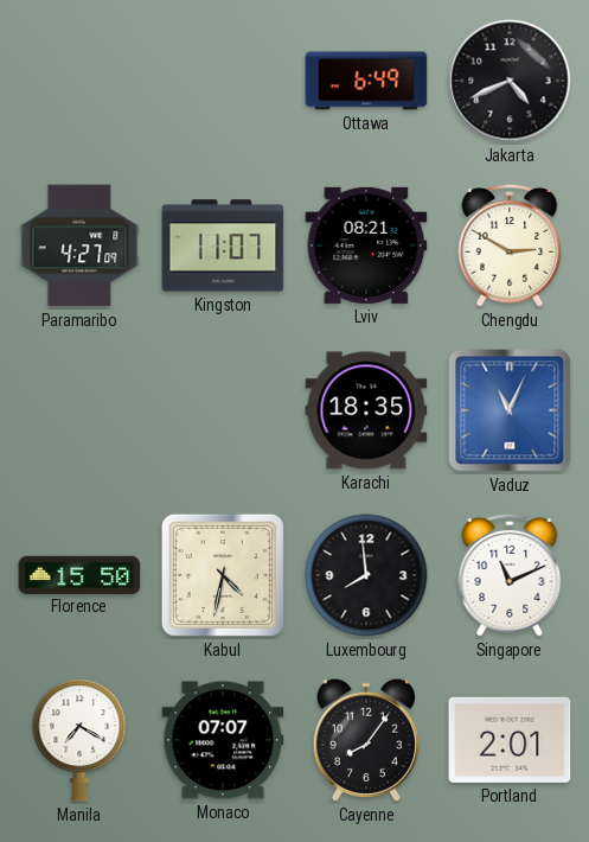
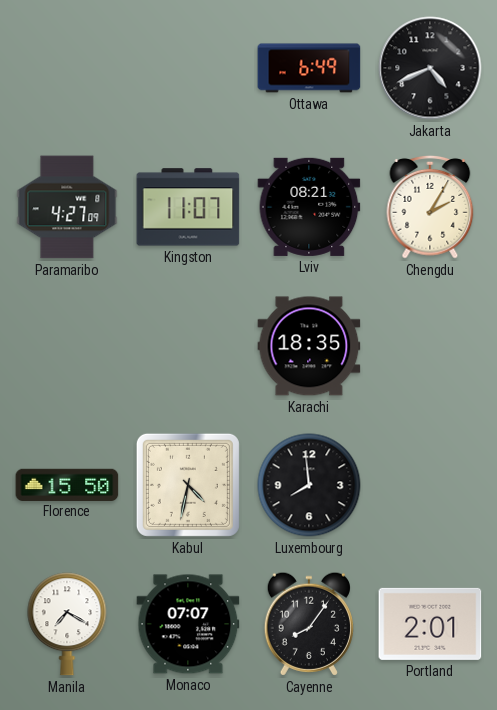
Chengdu: 2:50 -> 2:05
Vaduz: 11:04 -> none
Singapore: 11:11 -> none
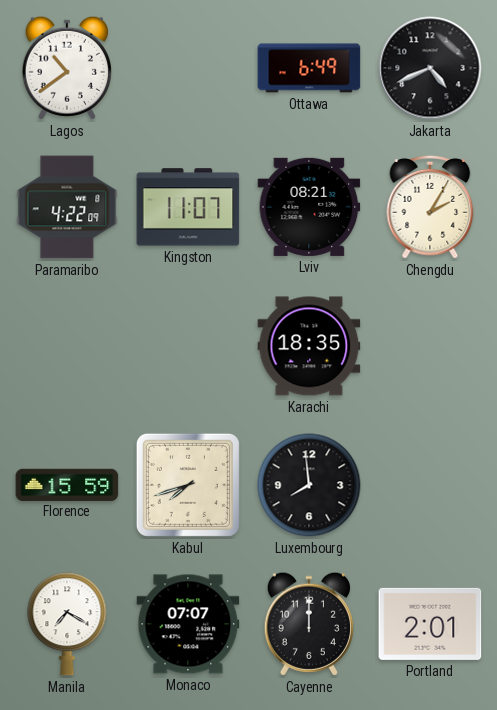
Lagos: none -> 10:39
Paramaribo: 4:27 -> 4:22
Florence: 15:50 -> 15:59
Kabul: 4:32 -> 7:42
Cayenne: 8:06 -> 12:00
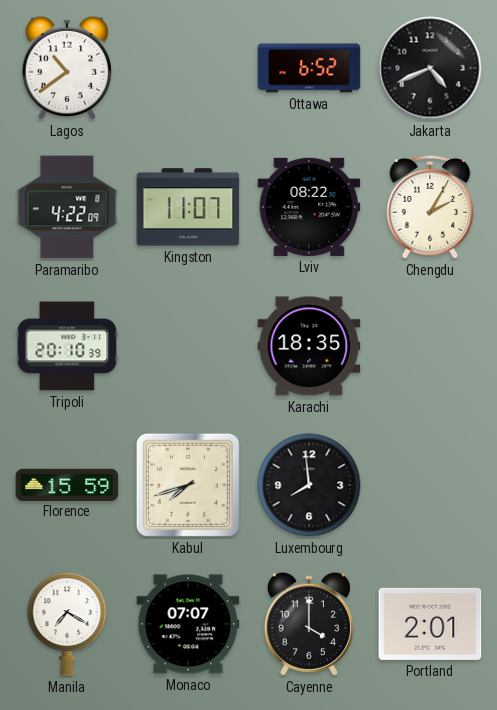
Ottawa: 6:49 -> 6:52
Lviv: 08:21 -> 08:22
Tripoli: none -> 20:10
Cayenne: 12:00 -> 4:00
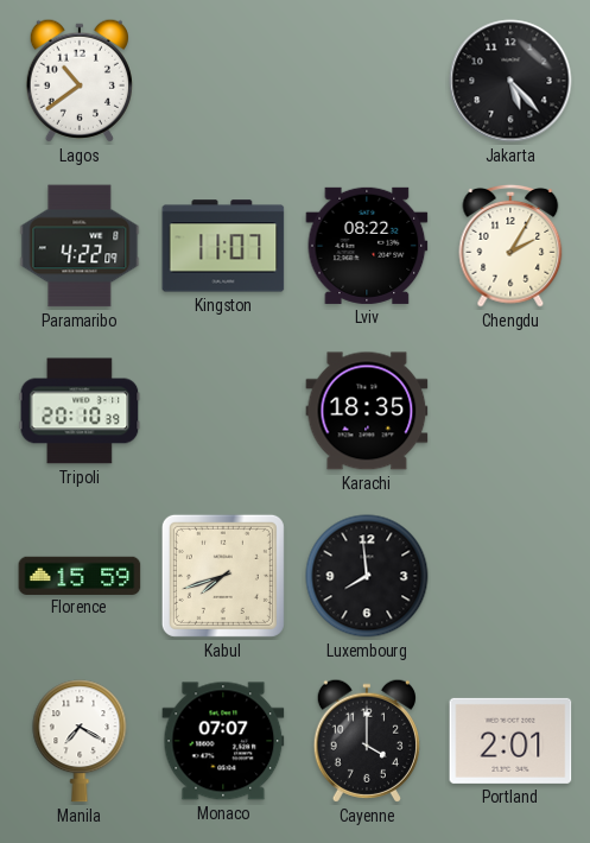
Ottawa: 6:52 -> none
Jakarta: 4:41 -> 5:23
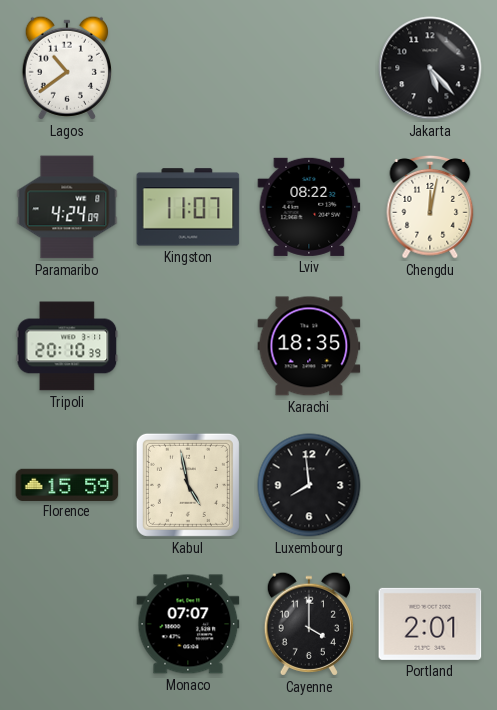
Paramaribo: 4:22 -> 4:24
Chengdu: 2:05 -> 12:02
Kabul: 7:42 -> 4:58
Manila: 7:20 -> none
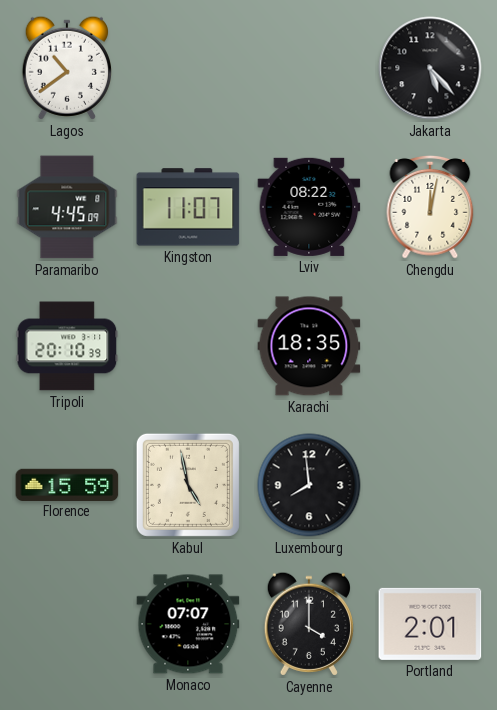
Paramaribo: 4:24 -> 4:45
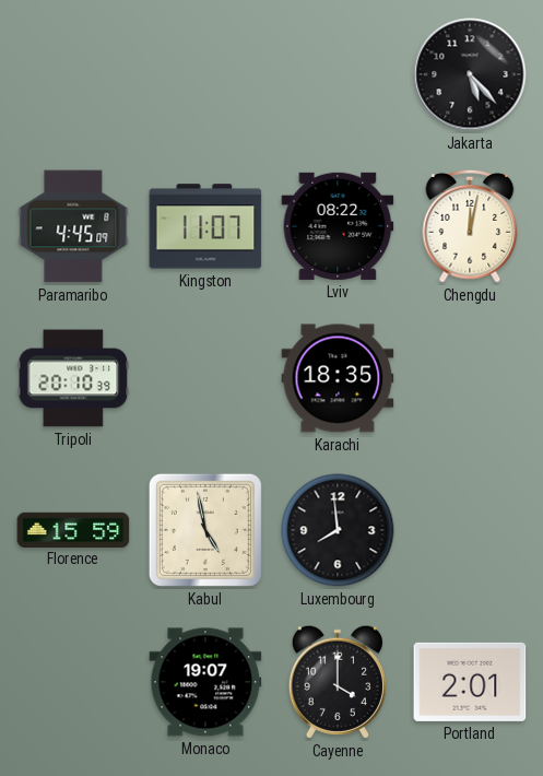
Lagos: 10:39 -> none
Monaco: 07:07 -> 19:07
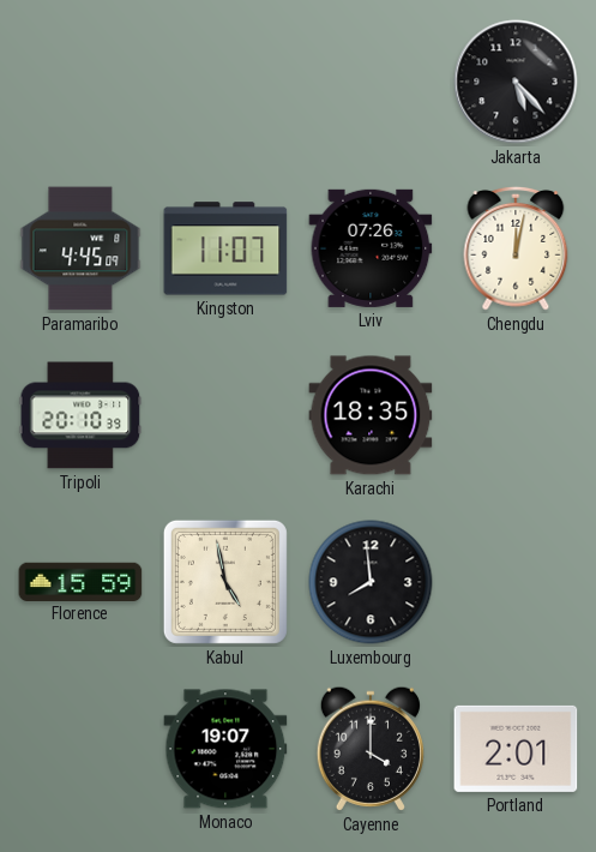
Lviv: 08:22 -> 07:26
